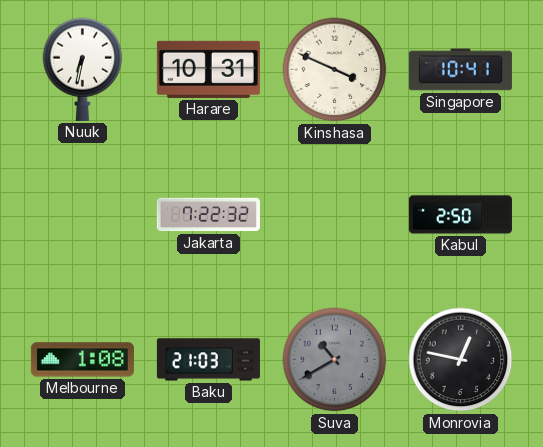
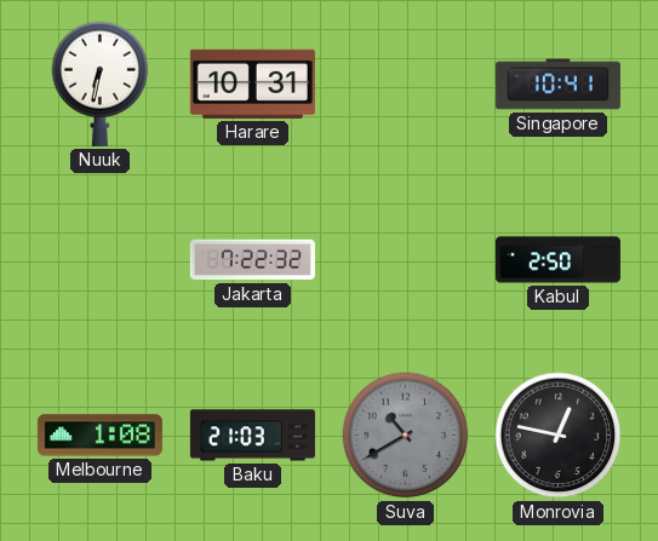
Kinshasa: 3:49 -> none
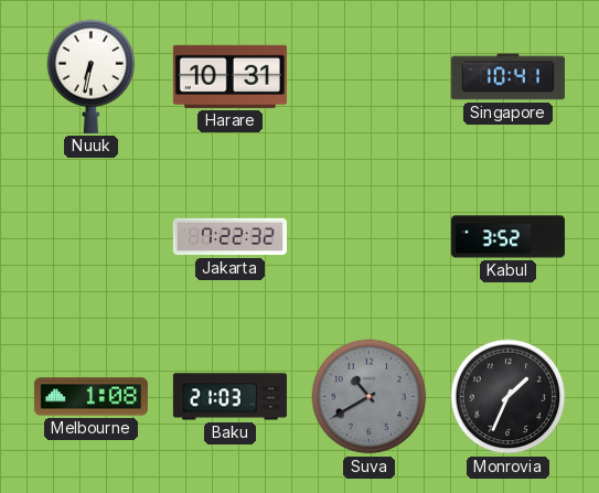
Kabul: 2:50 -> 3:52
Monrovia: 12:47 -> 1:34
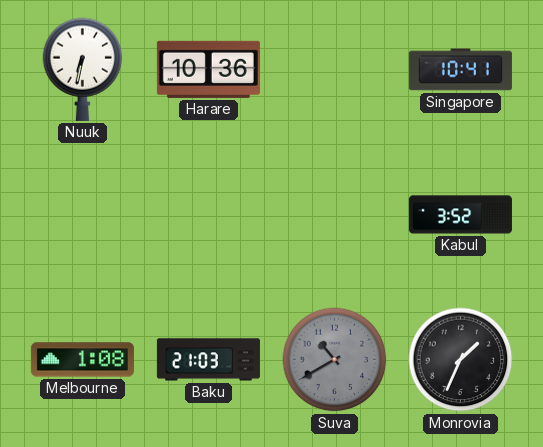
Harare: 10:31 -> 10:36
Jakarta: 7:22 -> none
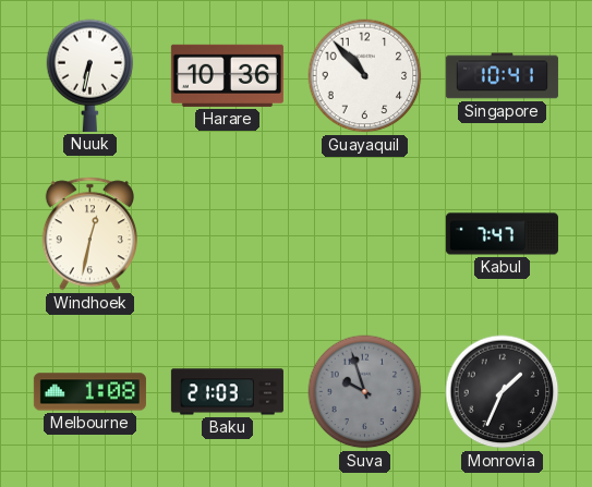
Guayaquil: none -> 10:53
Windhoek: none -> 12:32
Kabul: 3:52 -> 7:47
Suva: 10:40 -> 9:57
